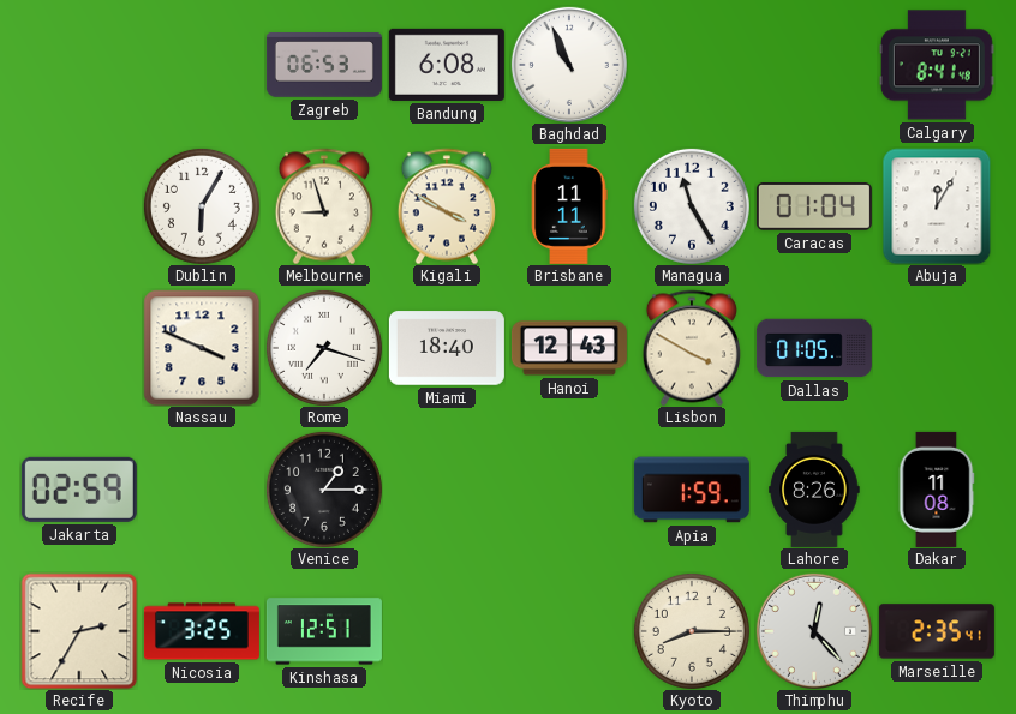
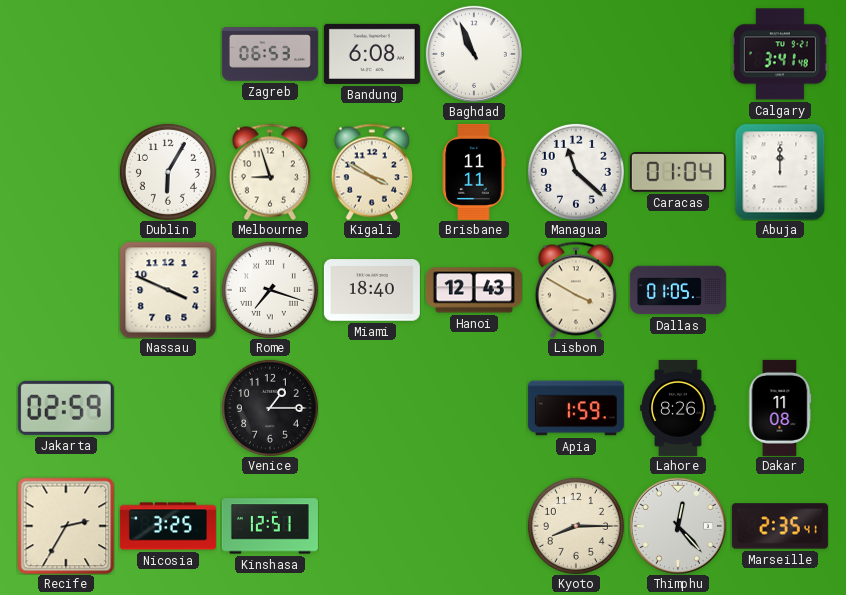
Calgary: 8:41 -> 3:41
Managua: 11:25 -> 11:22
Abuja: 12:05 -> 12:00
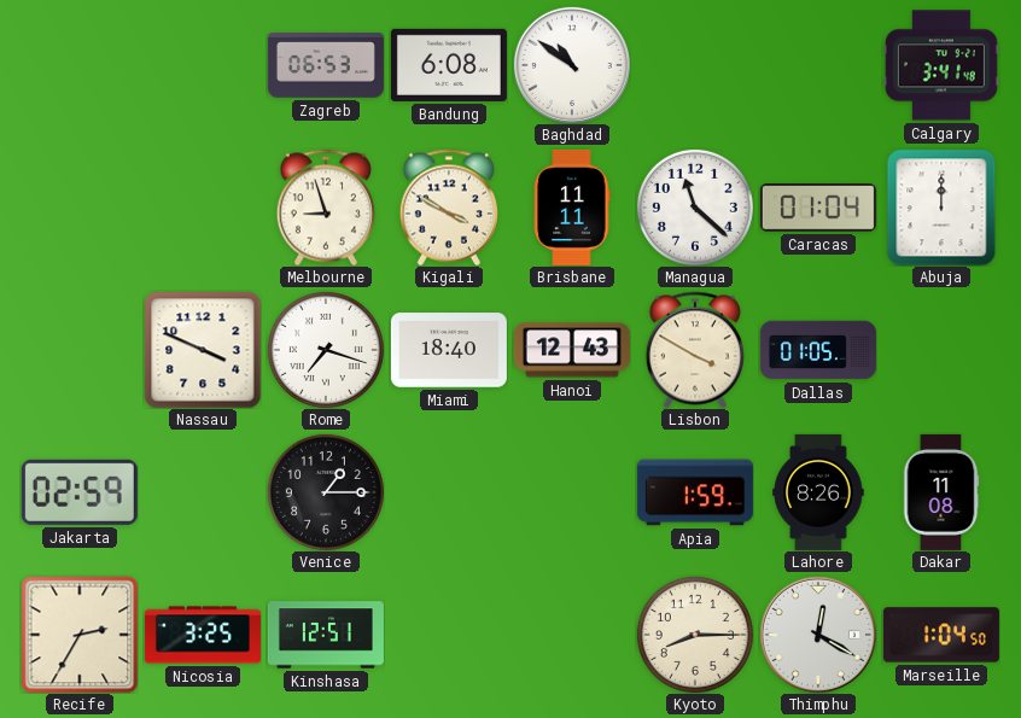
Baghdad: 10:56 -> 10:51
Dublin: 6:05 -> none
Thimphu: 12:23 -> 12:20
Marseille: 2:35 -> 1:04
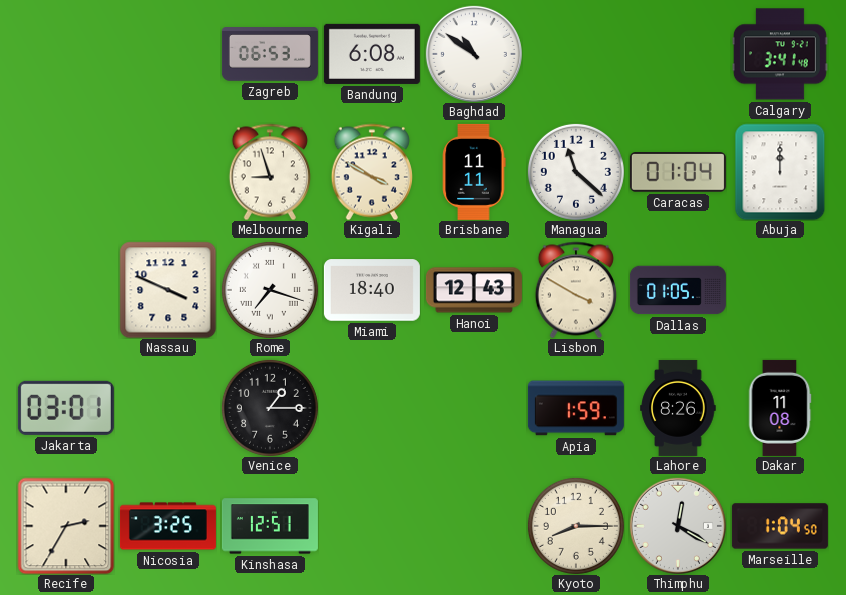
Jakarta: 02:59 -> 03:01
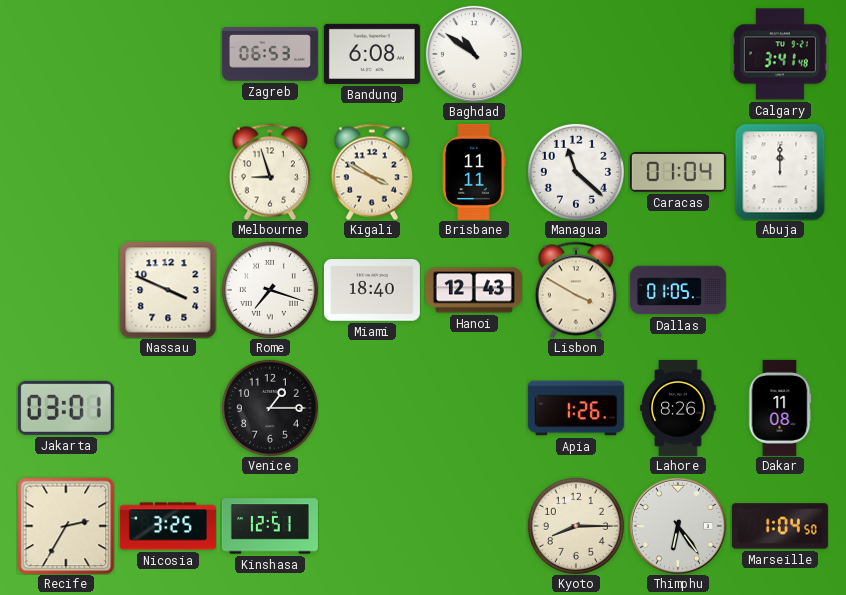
Apia: 1:59 -> 1:26
Thimphu: 12:20 -> 6:24
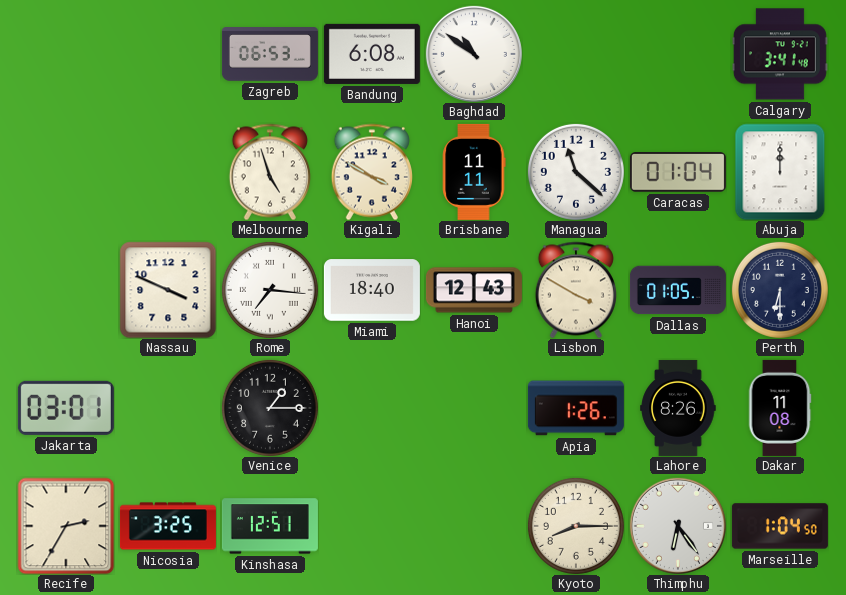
Melbourne: 8:57 -> 4:57
Rome: 7:18 -> 7:16
Perth: none -> 6:30
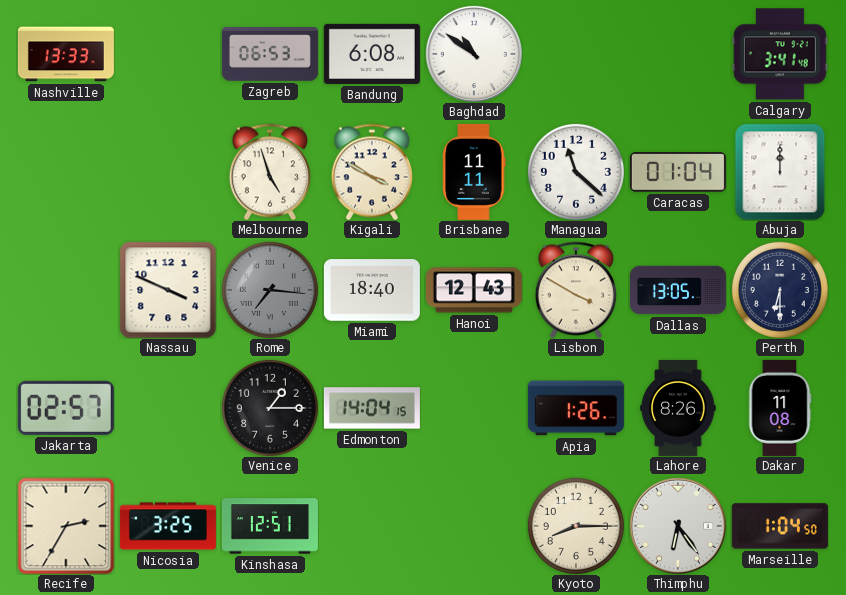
Nashville: none -> 13:33
Rome dial: white -> grey
Dallas: 01:05 -> 13:05
Jakarta: 03:01 -> 02:57
Edmonton: none -> 14:04
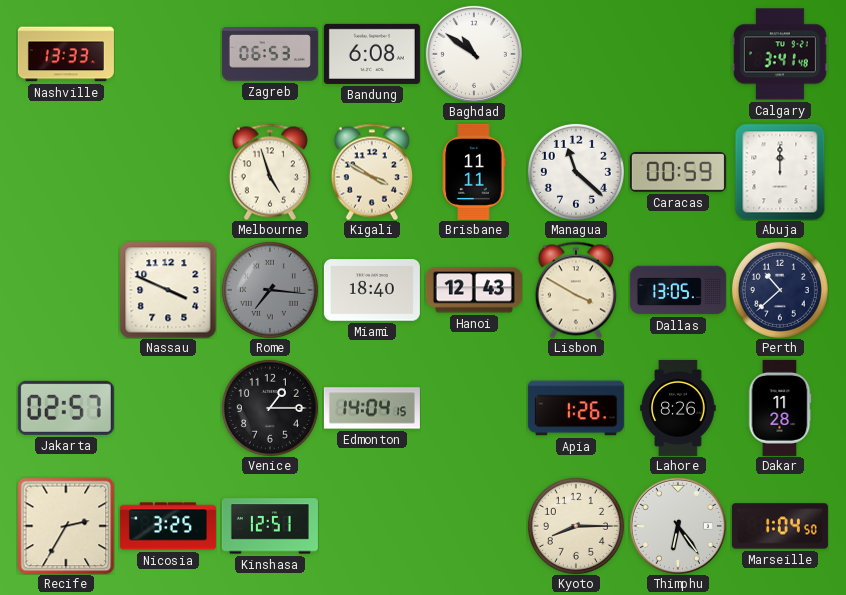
Caracas: 01:04 -> 00:59
Perth: 6:30 -> 10:38
Dakar: 11:08 -> 11:28
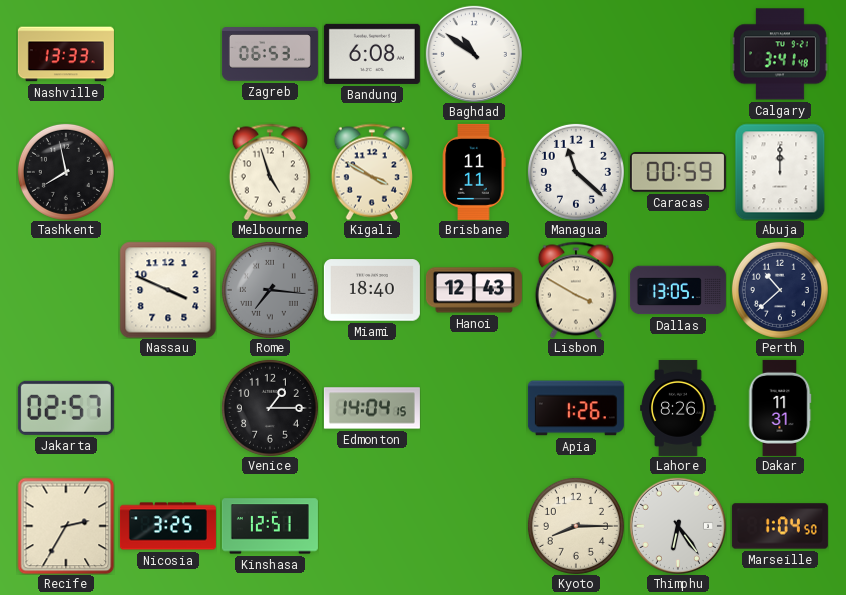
Tashkent: none -> 7:58
Dakar: 11:28 -> 11:31
